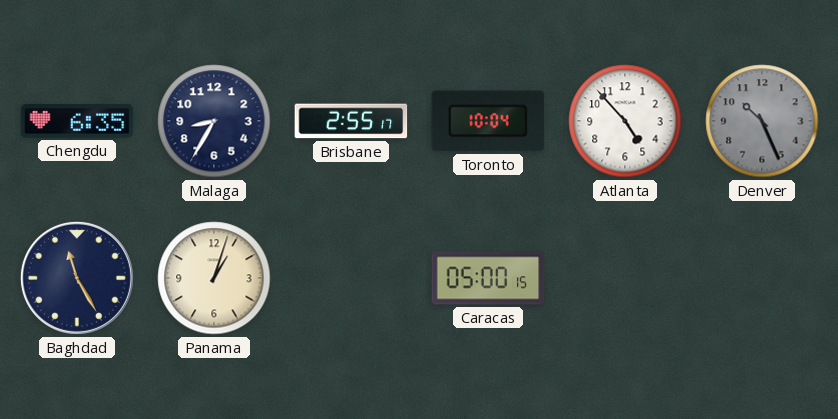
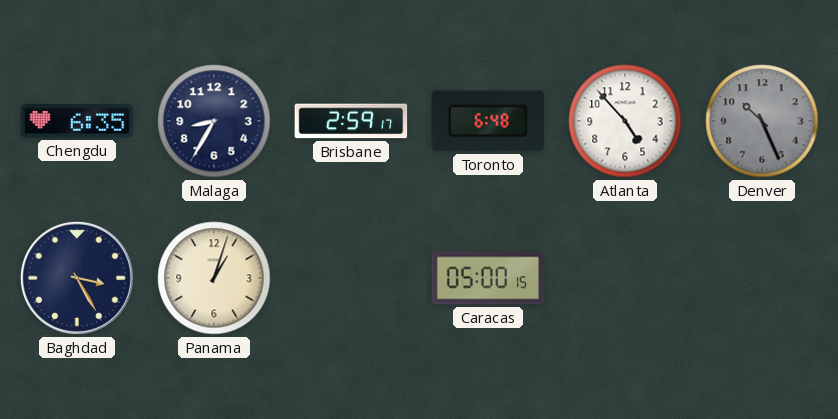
Brisbane: 2:55 -> 2:59
Toronto: 10:04 -> 6:48
Baghdad: 11:25 -> 3:25
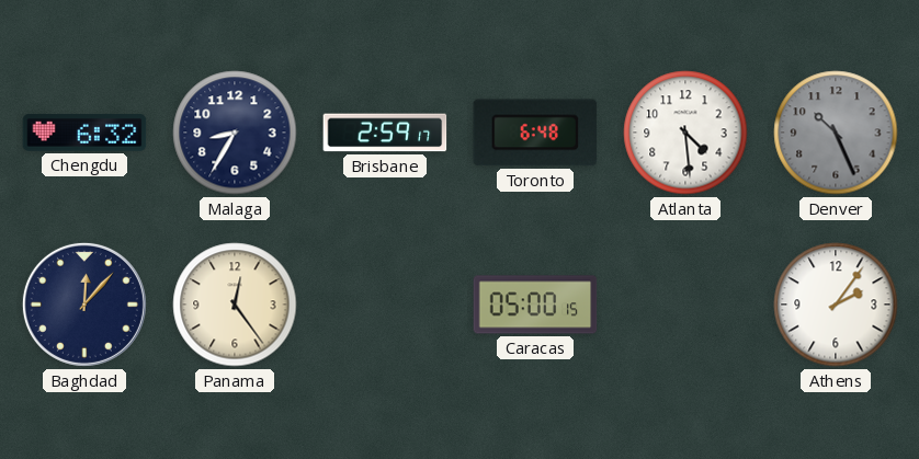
Chengdu: 6:35 -> 6:32
Atlanta: 4:53 -> 4:29
Baghdad: 3:25 -> 12:07
Panama: 1:03 -> 12:24
Athens: none -> 2:06
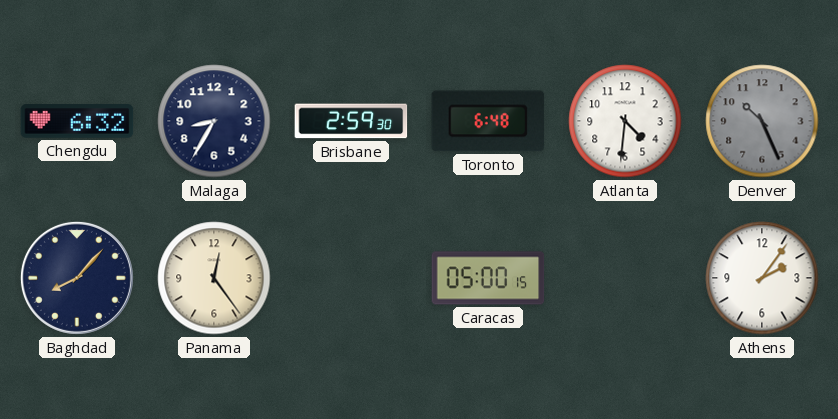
Brisbane: 2:59:17 -> 2:59:30
Atlanta: 4:29 -> 4:31
Baghdad: 12:07 -> 8:07
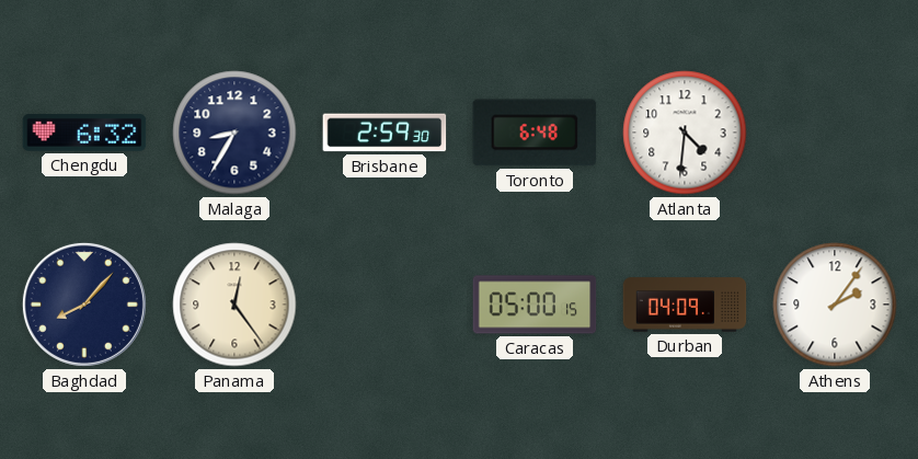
Denver: 10:26 -> none
Durban: none -> 04:09
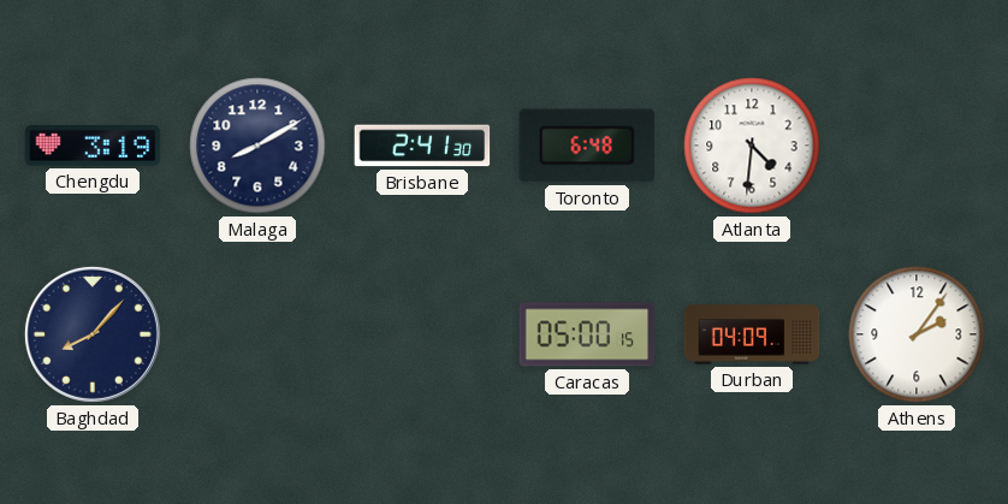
Chengdu: 6:32 -> 3:19
Malaga: 8:35 -> 8:10
Brisbane: 2:59 -> 2:41
Panama: 12:24 -> none
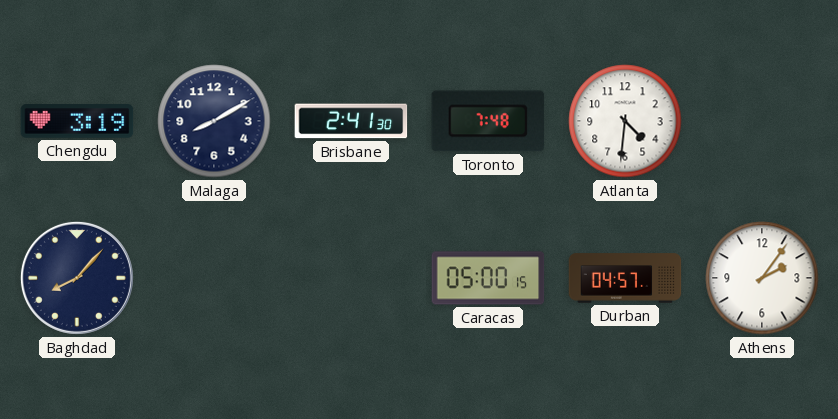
Toronto: 6:48 -> 7:48
Durban: 04:09 -> 04:57
